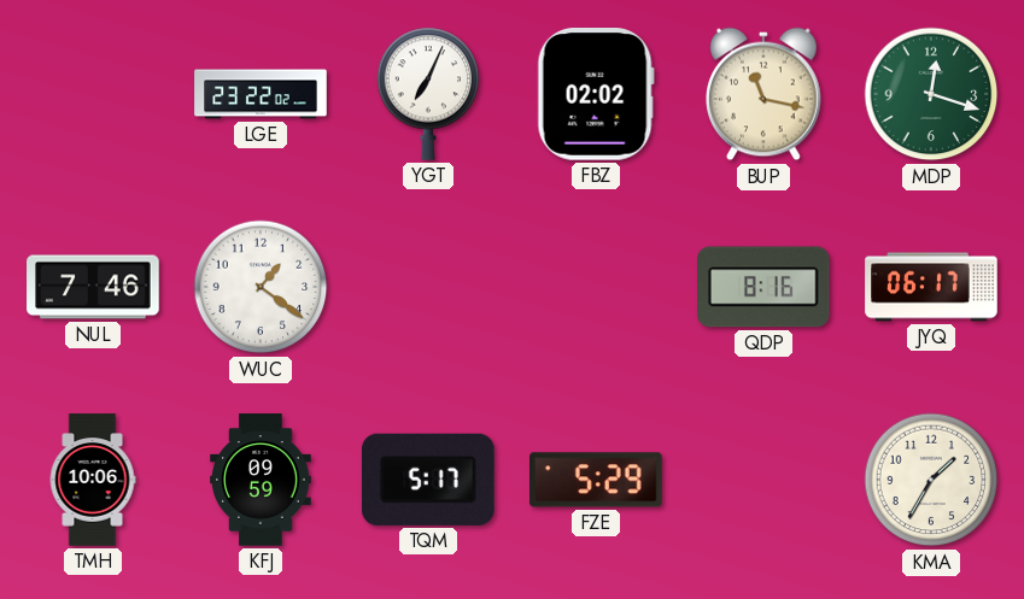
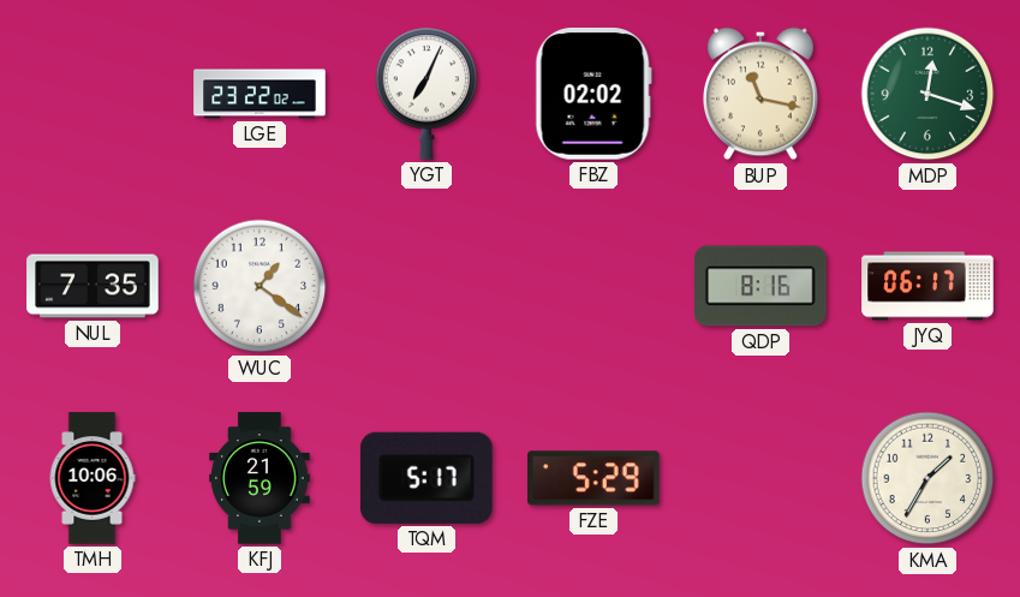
NUL: 7:46 -> 7:35
KFJ: 09:59 -> 21:59
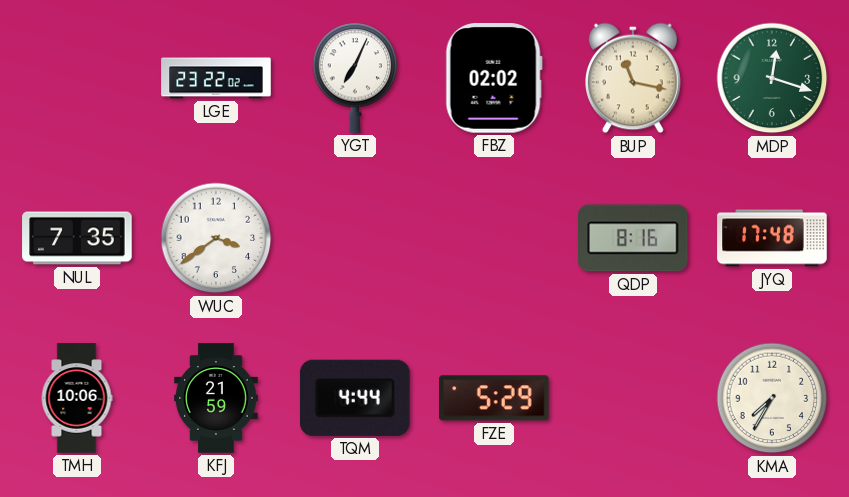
WUC: 1:21 -> 3:39
JYQ: 06:17 -> 17:48
TQM: 5:17 -> 4:44
KMA: 1:35 -> 7:35
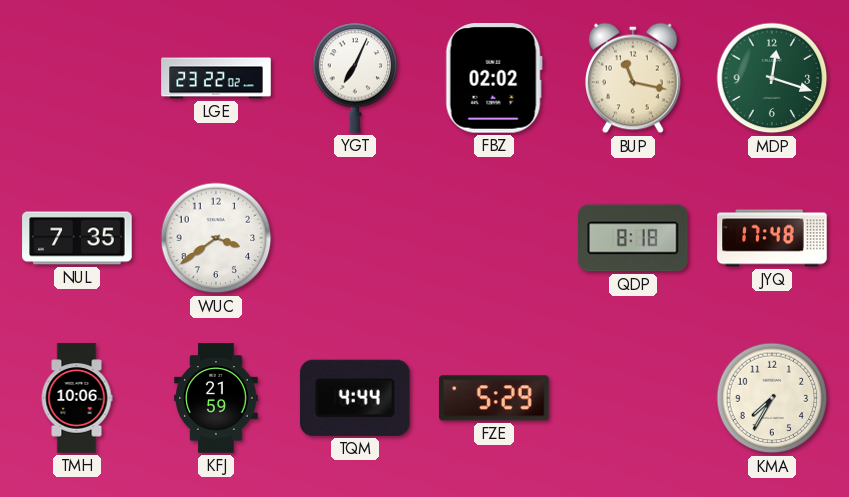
QDP: 8:16 -> 8:18
